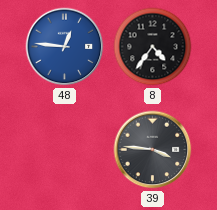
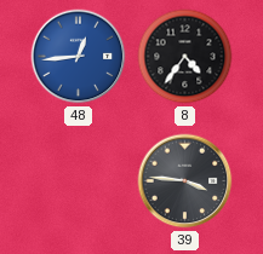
48: 12:46 -> 12:44
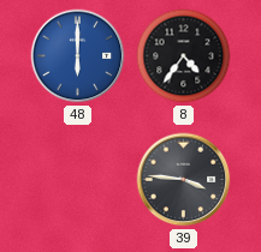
48: 12:44 -> 6:00
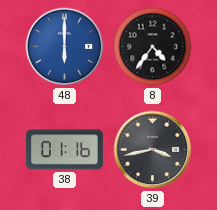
38: none -> 01:16
39: 3:46 -> 3:43
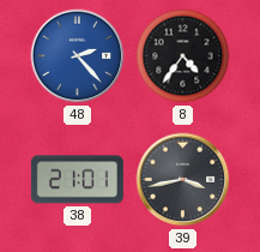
48: 6:00 -> 2:23
38: 01:16 -> 21:01
